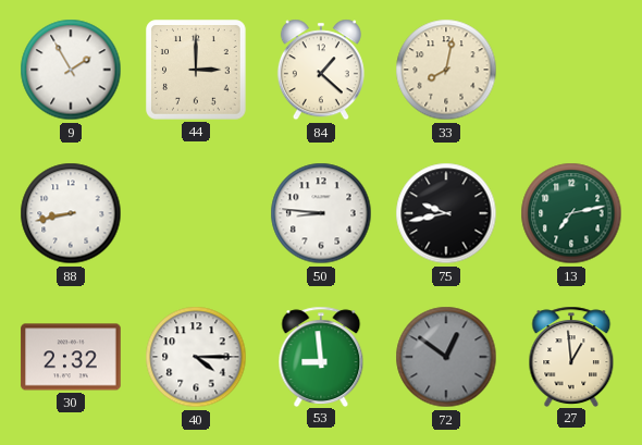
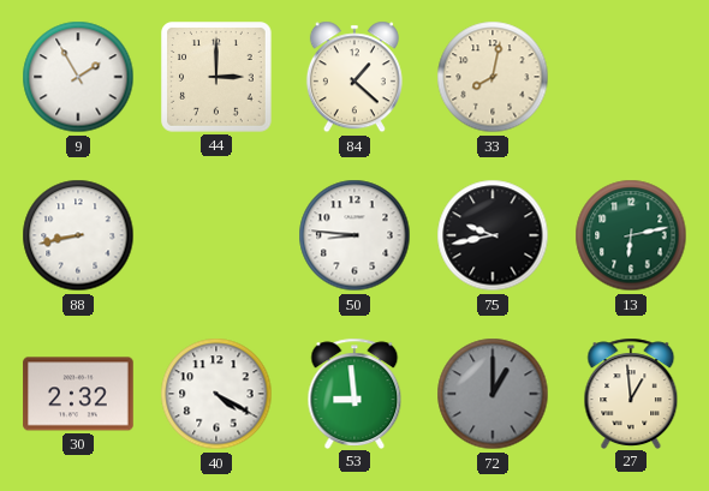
13: 7:13 -> 6:13
40: 4:15 -> 4:20
72: 12:51 -> 1:00
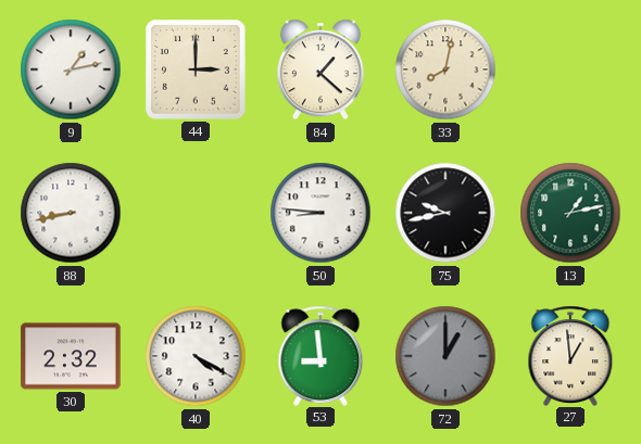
9: 1:55 -> 1:13
13: 6:13 -> 1:13
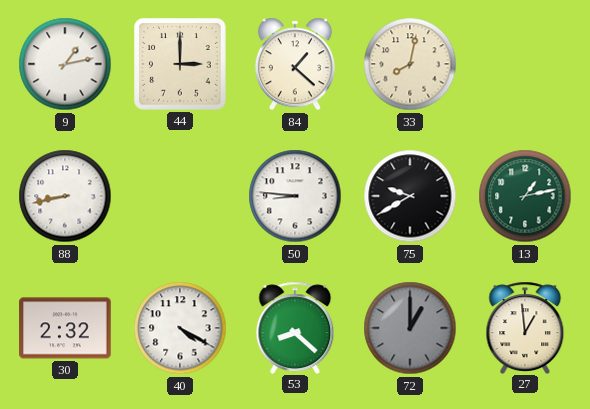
75: 9:43 -> 9:40
53: 8:59 -> 8:22
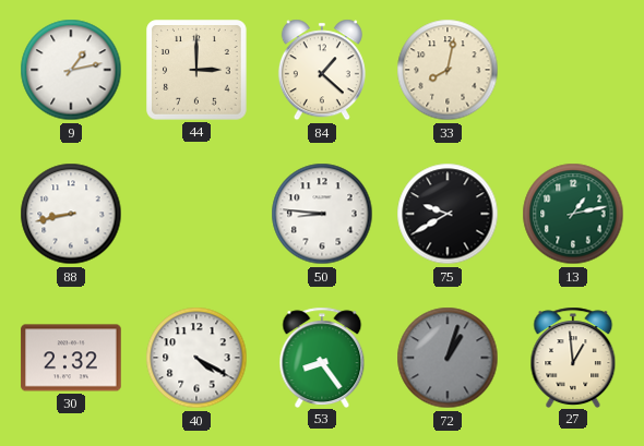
53: 8:22 -> 8:24
72: 1:00 -> 1:03
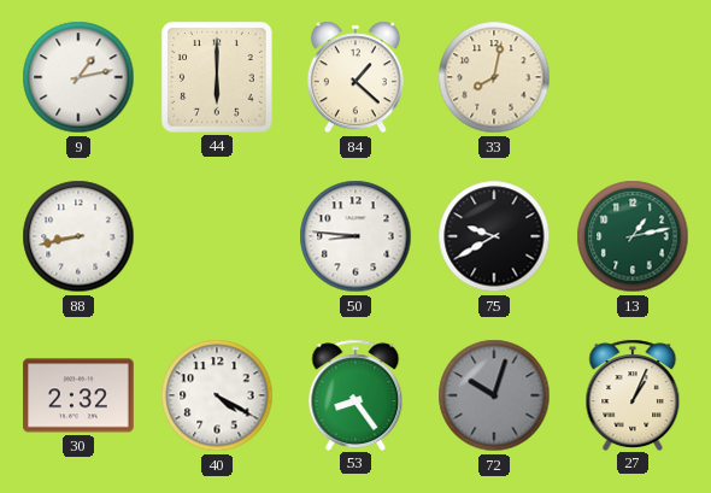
44: 3:00 -> 6:00
72: 1:03 -> 10:03
27: 12:59 -> 1:04
